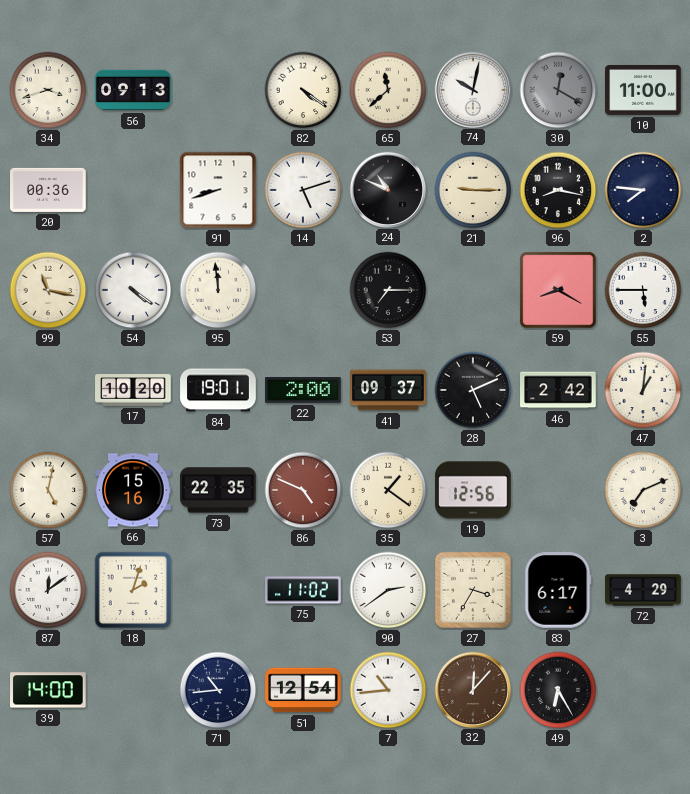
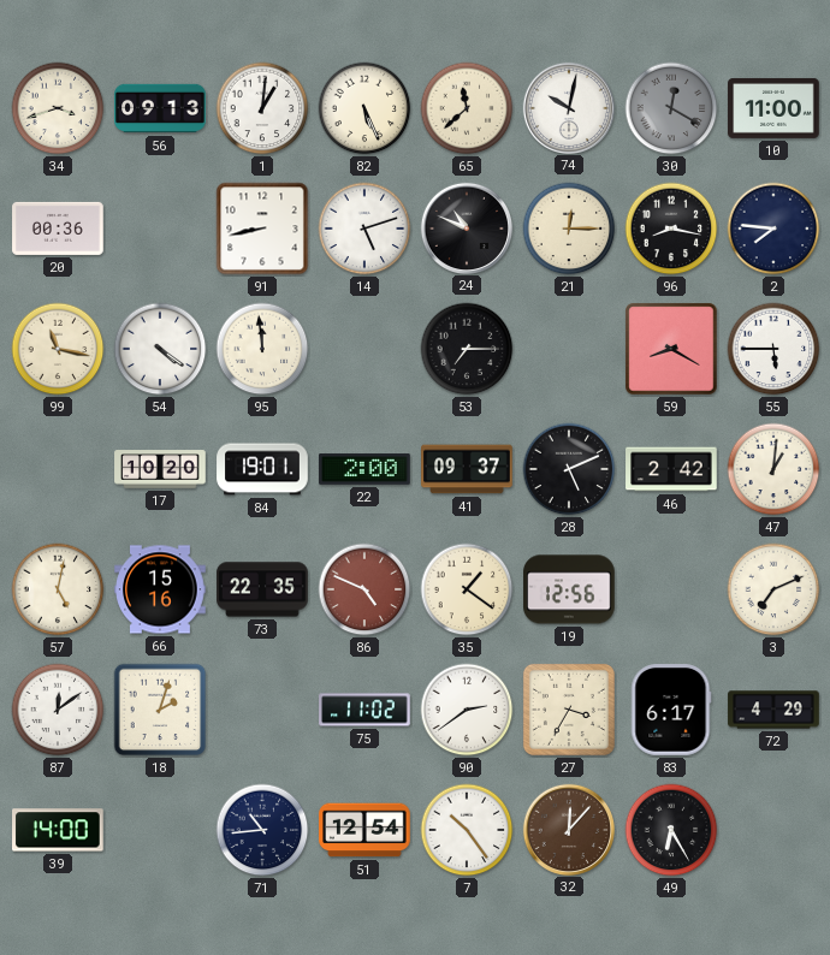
1: none -> 1:01
82: 4:21 -> 5:26
91: 8:42 -> 8:43
21: 9:15 -> 12:15
7: 10:44 -> 10:24
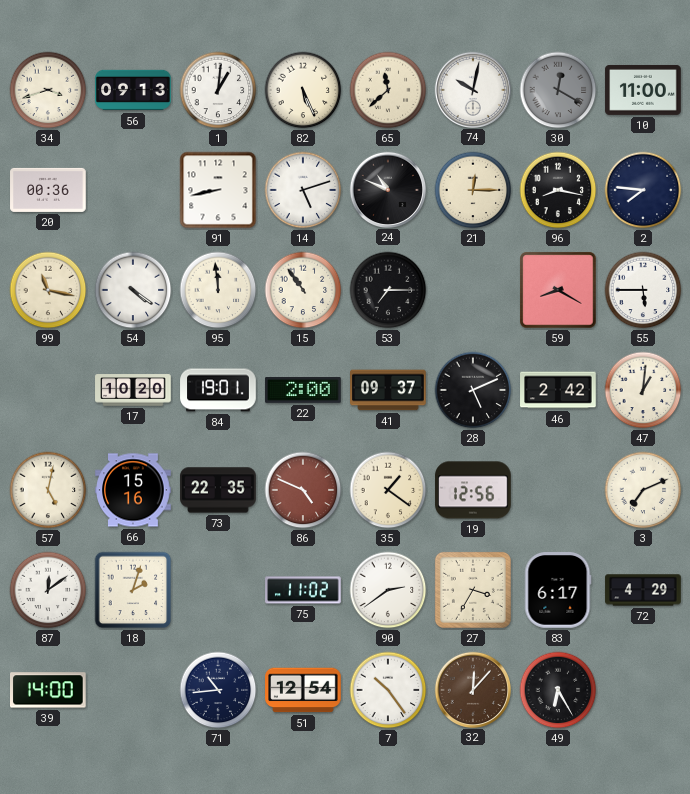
15: none -> 10:54
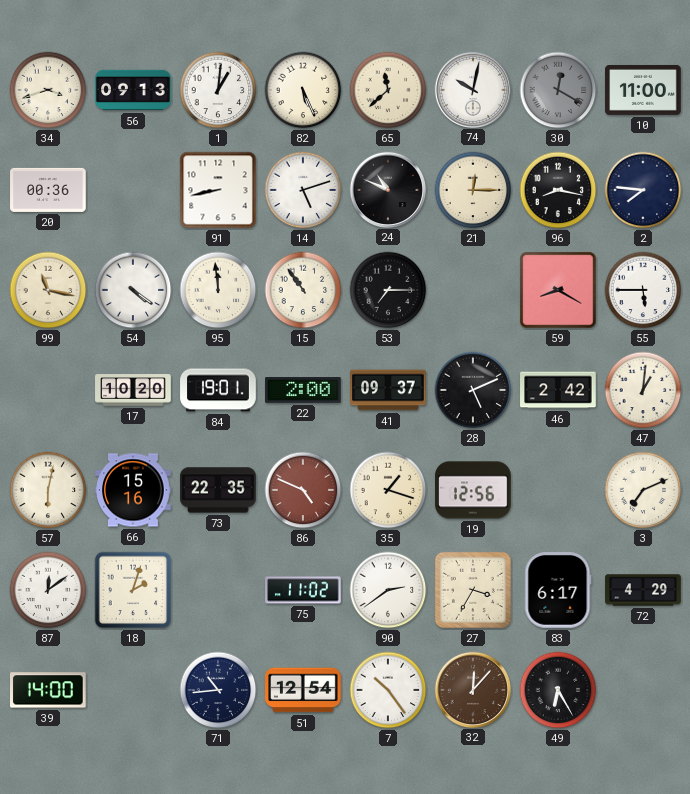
57: 5:02 -> 6:02
35: 1:21 -> 1:18
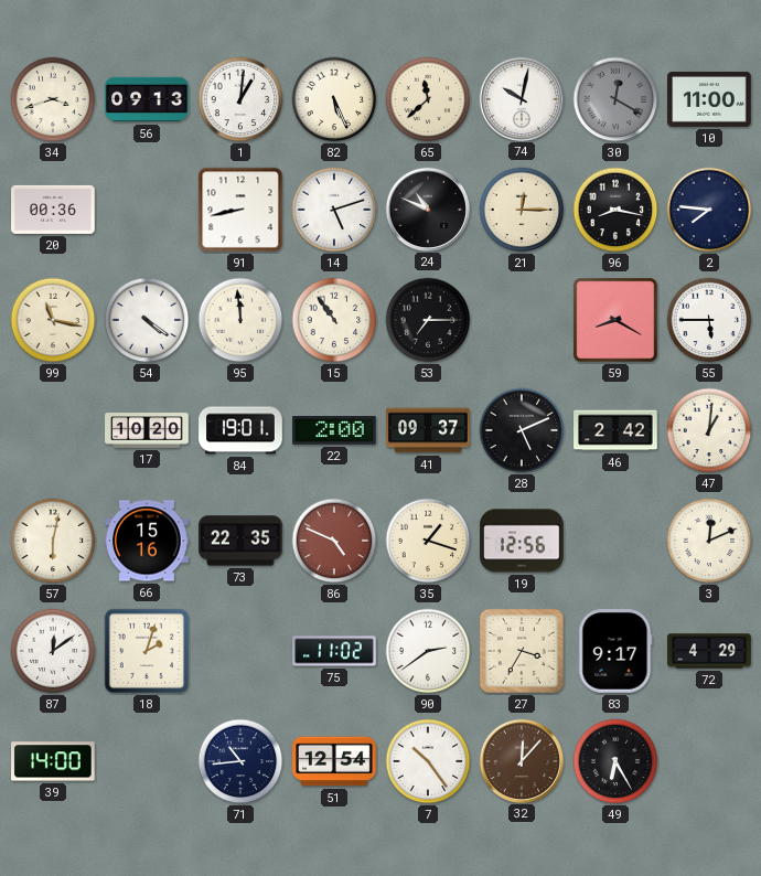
3: 7:11 -> 12:11
83: 6:17 -> 9:17
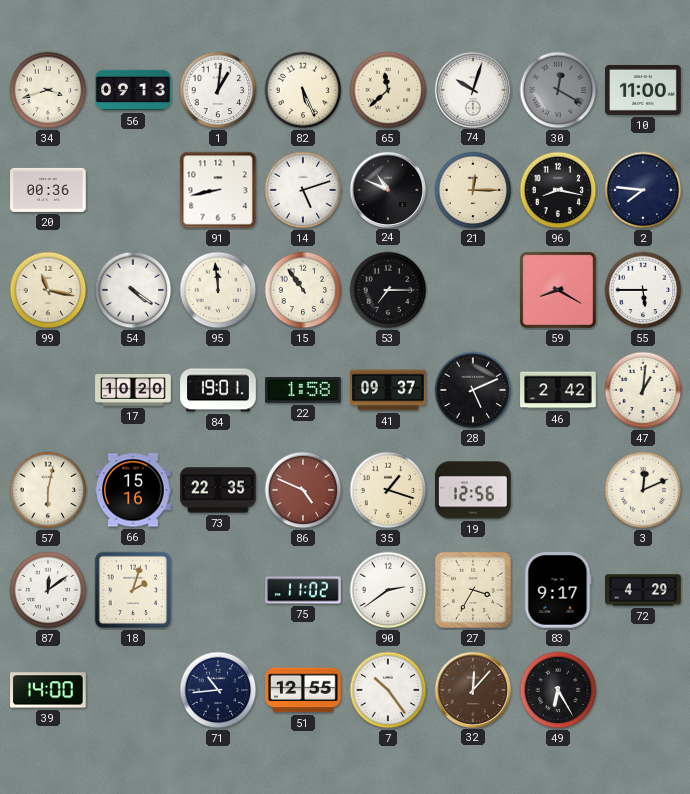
74: 10:02 -> 10:03
22: 2:00 -> 1:58
51: 12:54 -> 12:55
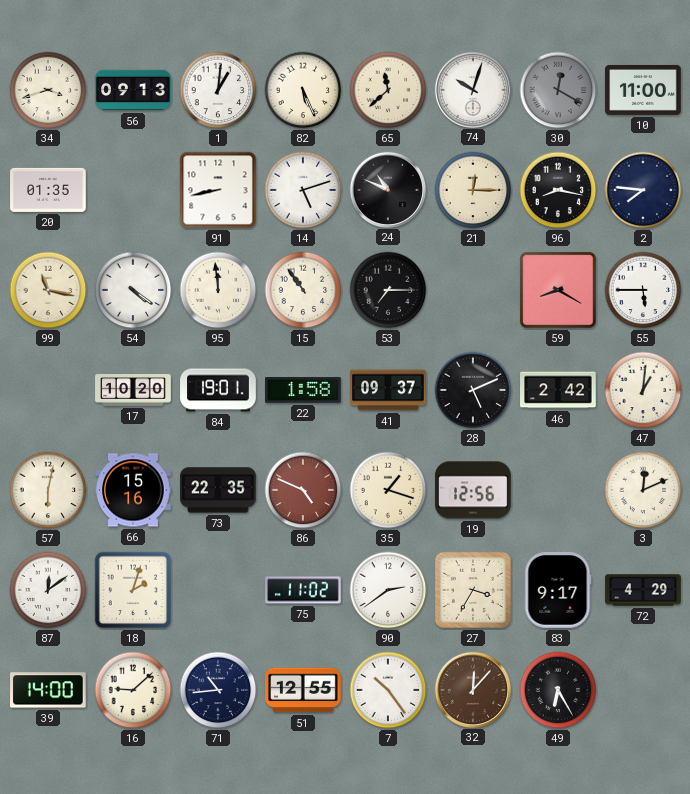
20: 00:36 -> 01:35
16: none -> 9:08
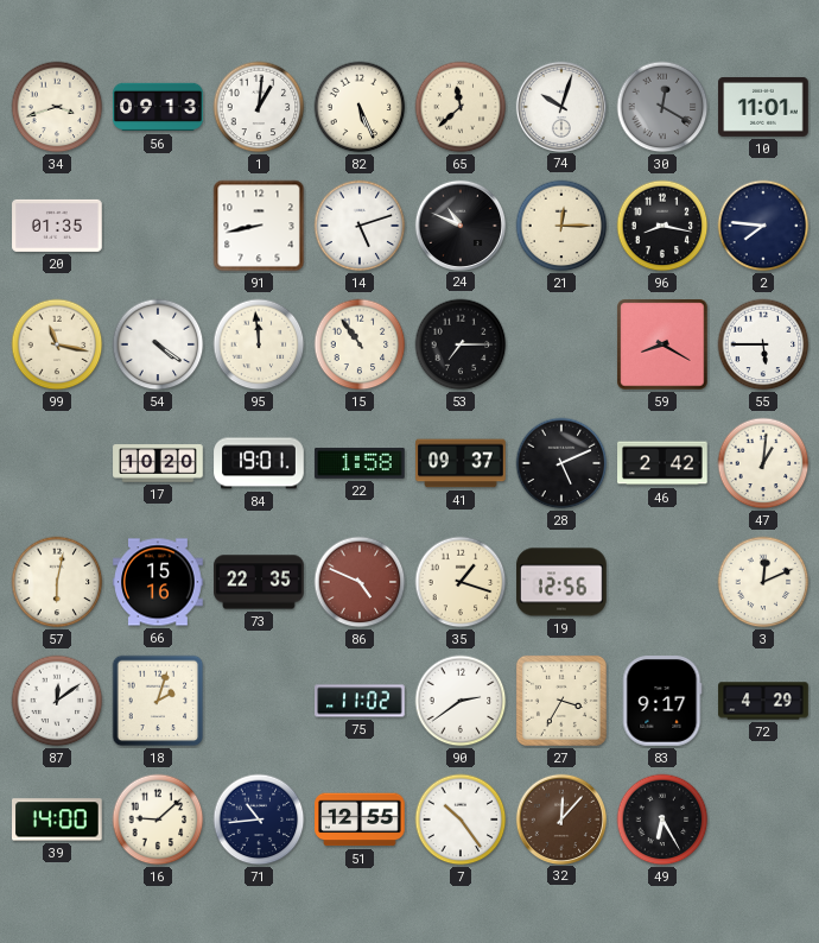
10: 11:00 -> 11:01
